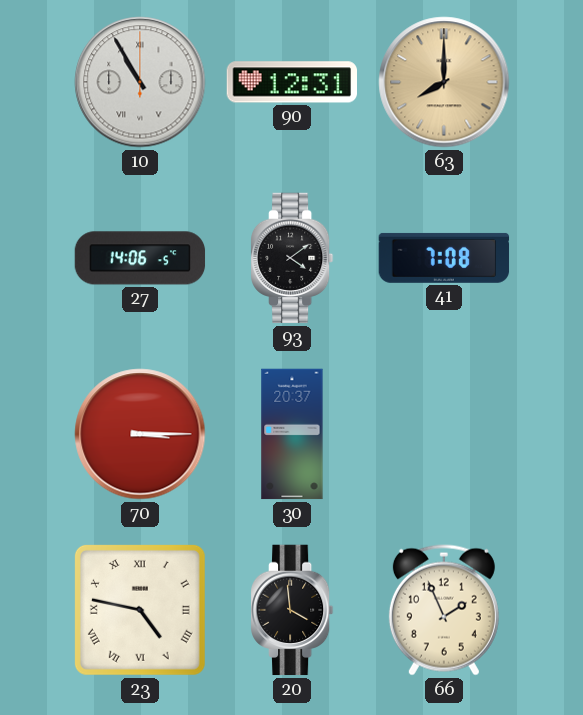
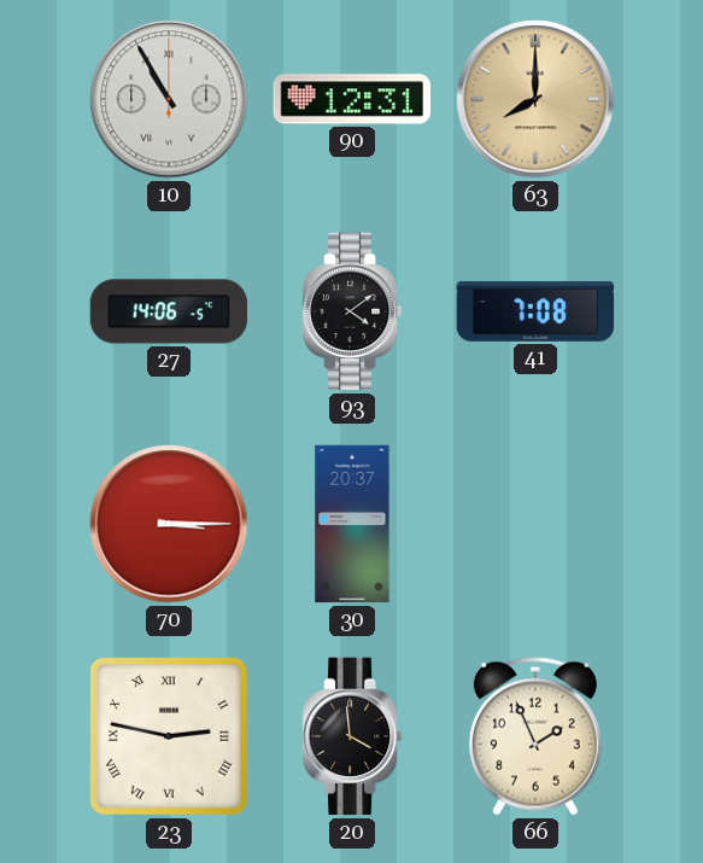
23: 4:47 -> 2:47
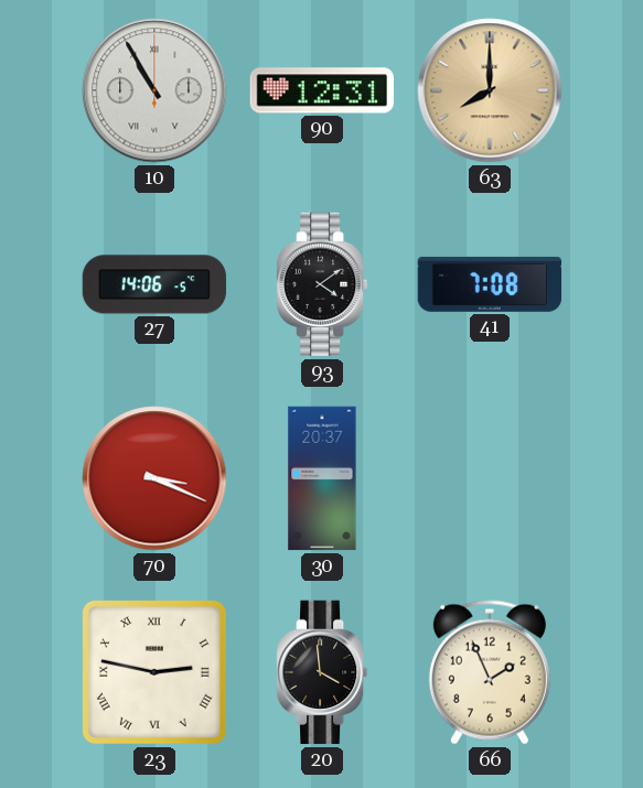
70: 3:15 -> 3:19
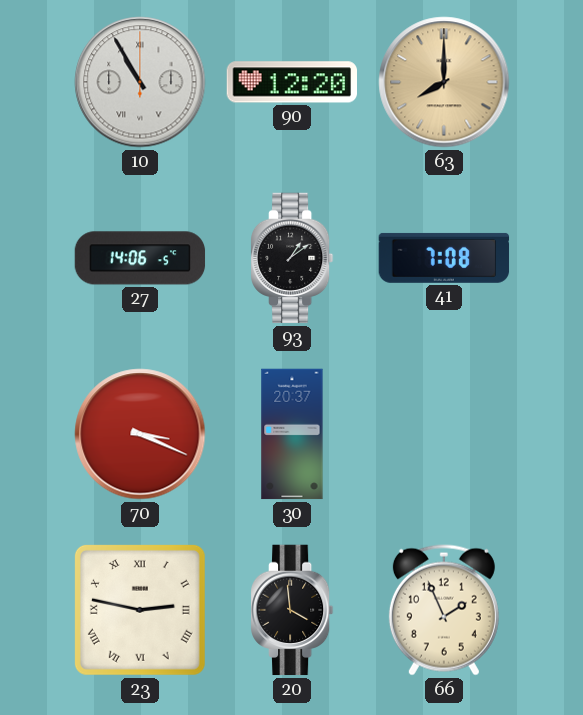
90: 12:31 -> 12:20
93: 4:09 -> 1:09
